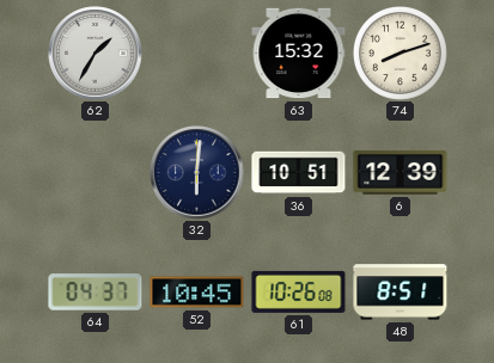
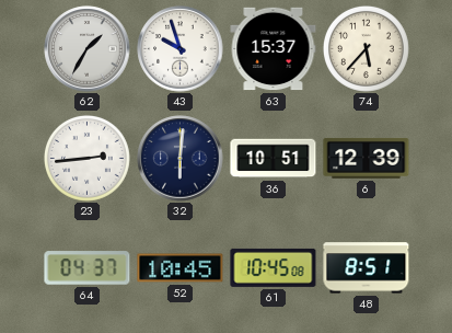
43: none -> 9:57
63: 15:32 -> 15:37
74: 8:12 -> 5:37
23: none -> 2:44
61: 10:26 -> 10:45
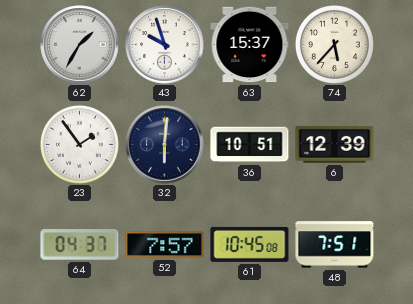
23: 2:44 -> 1:54
52: 10:45 -> 7:57
48: 8:51 -> 7:51
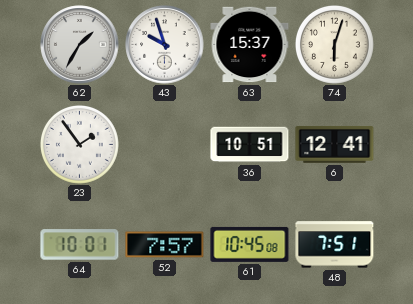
74: 5:37 -> 6:03
32: 6:01 -> none
6: 12:39 -> 12:41
64: 04:37 -> 10:01
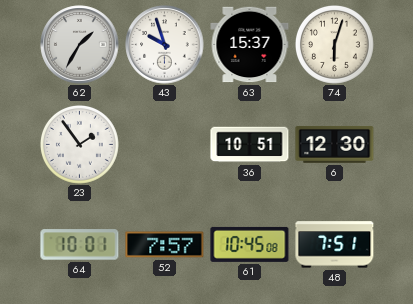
6: 12:41 -> 12:30
